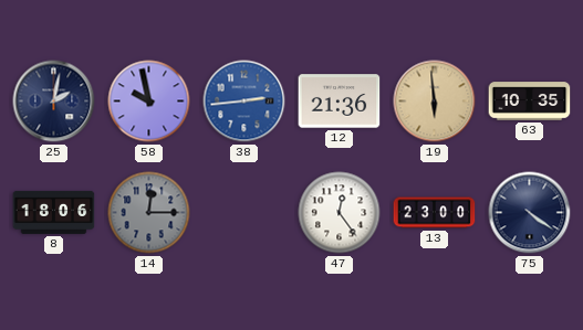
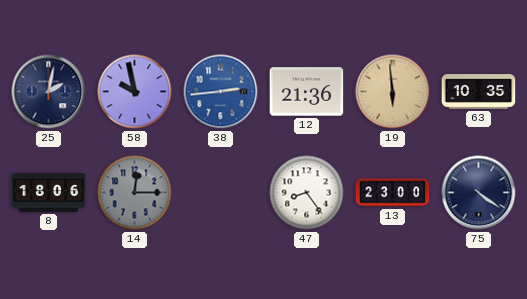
47: 12:24 -> 8:24
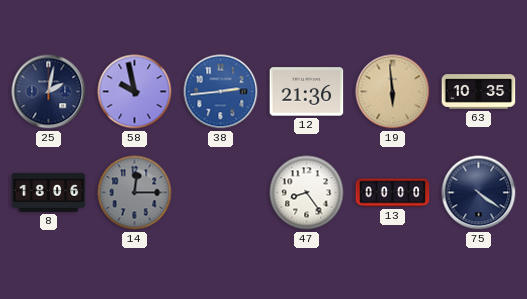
13: 23:00 -> 00:00
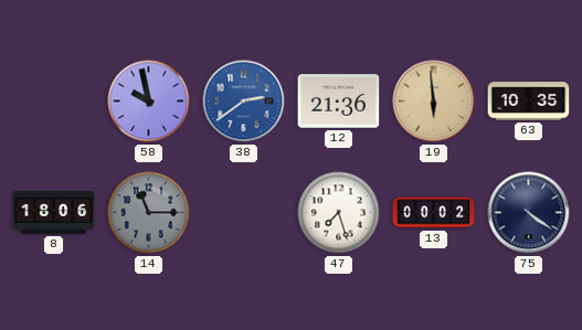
25: 2:02 -> none
38: 2:44 -> 2:39
14: 12:15 -> 11:15
47: 8:24 -> 7:27
13: 00:00 -> 00:02
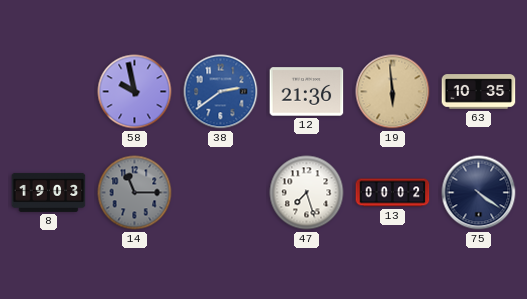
8: 18:06 -> 19:03
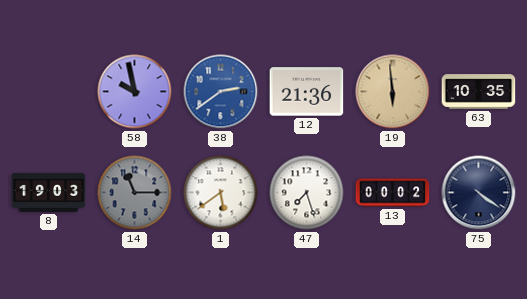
1: none -> 5:39
